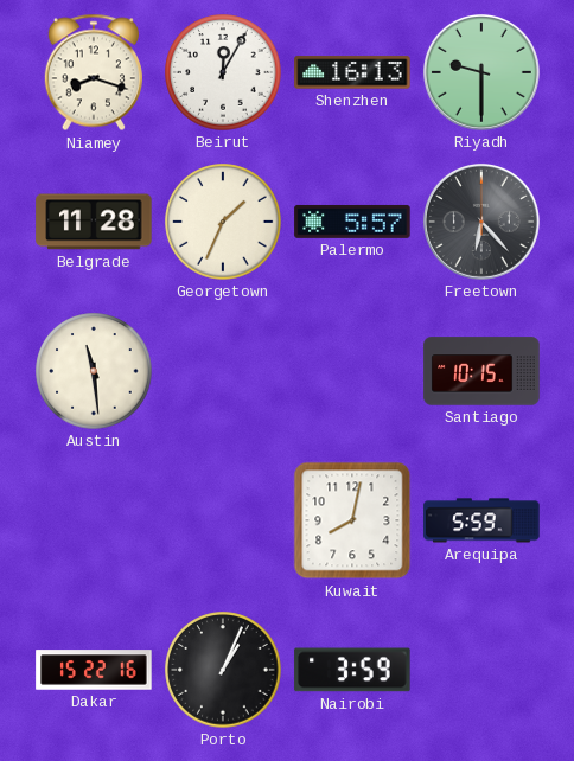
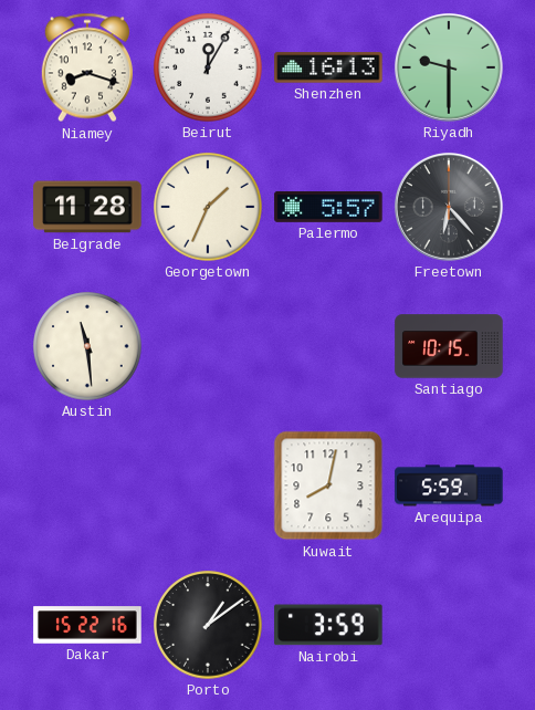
Porto: 1:04 -> 1:09
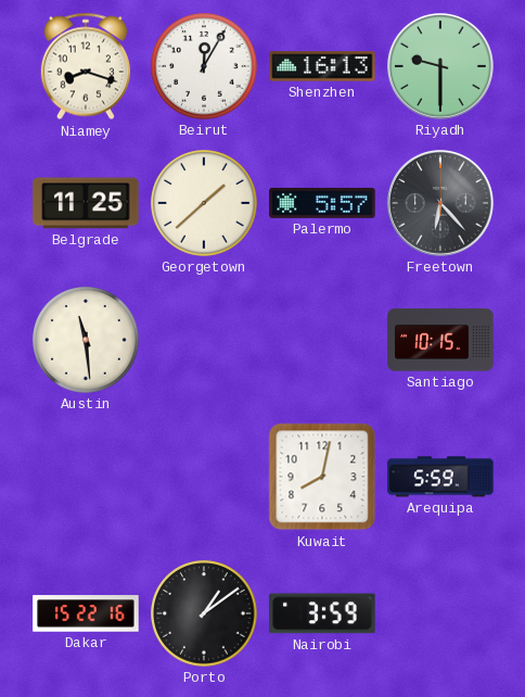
Belgrade: 11:28 -> 11:25
Georgetown: 1:34 -> 1:38
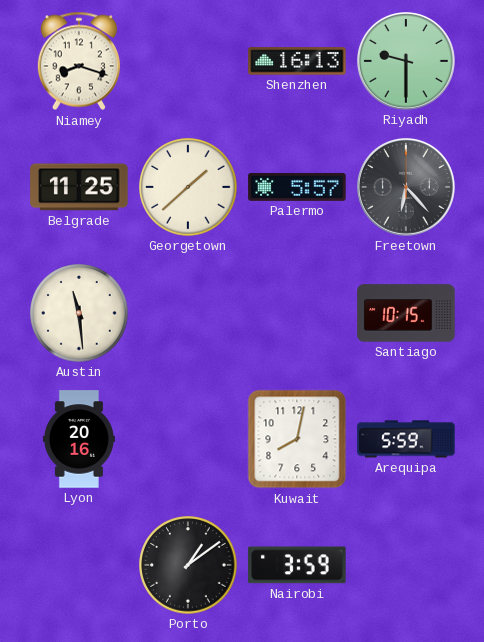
Beirut: 12:05 -> none
Lyon: none -> 20:16
Dakar: 15:22 -> none
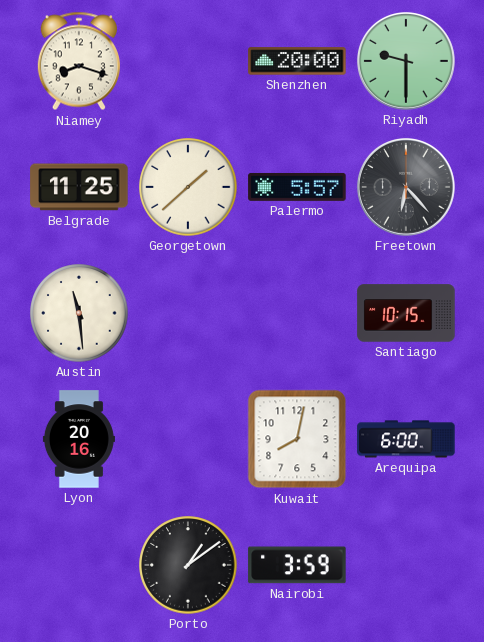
Shenzhen: 16:13 -> 20:00
Arequipa: 5:59 -> 6:00
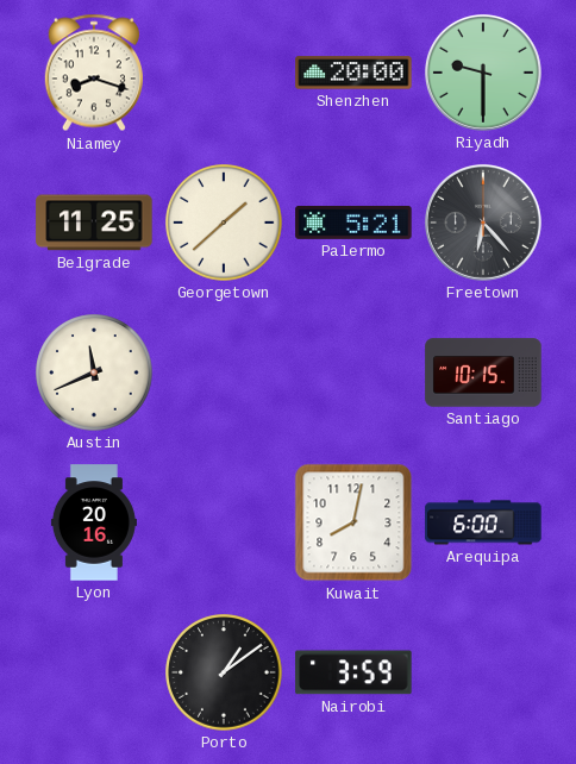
Palermo: 5:57 -> 5:21
Austin: 11:29 -> 11:41
